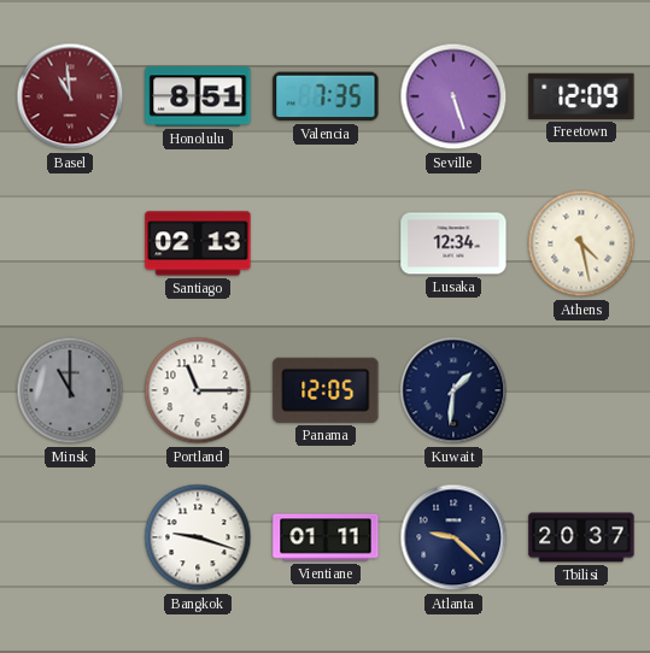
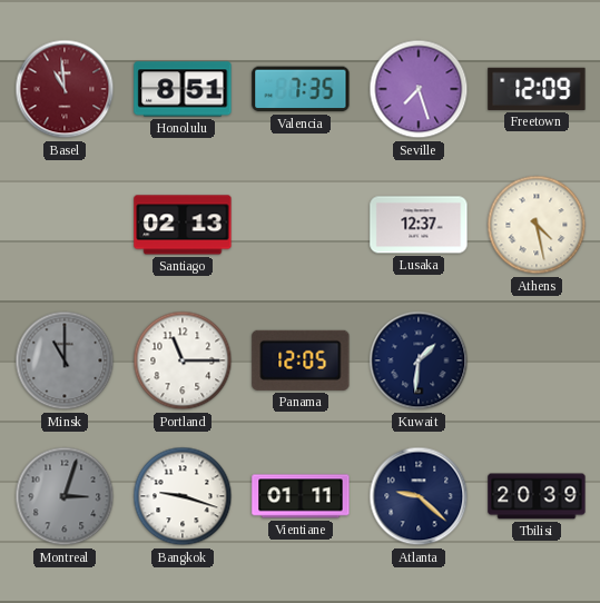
Seville: 5:27 -> 7:27
Lusaka: 12:34 -> 12:37
Montreal: none -> 3:03
Tbilisi: 20:37 -> 20:39
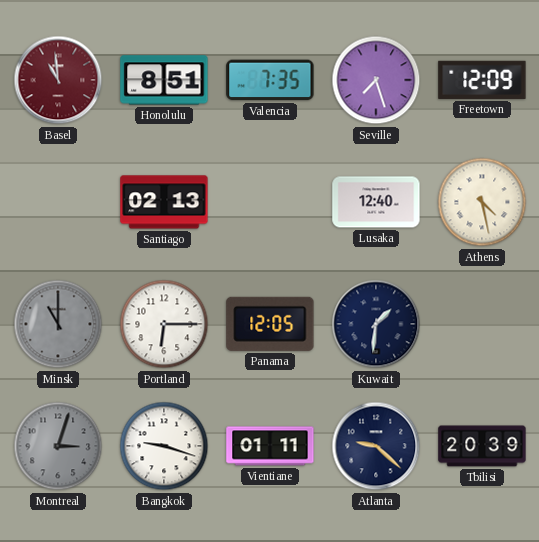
Lusaka: 12:37 -> 12:40
Portland: 11:15 -> 6:15
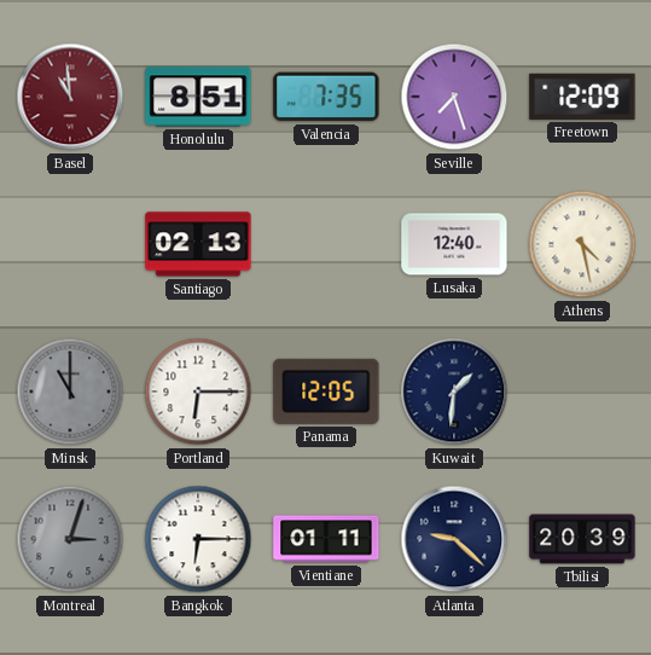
Bangkok: 9:18 -> 6:15
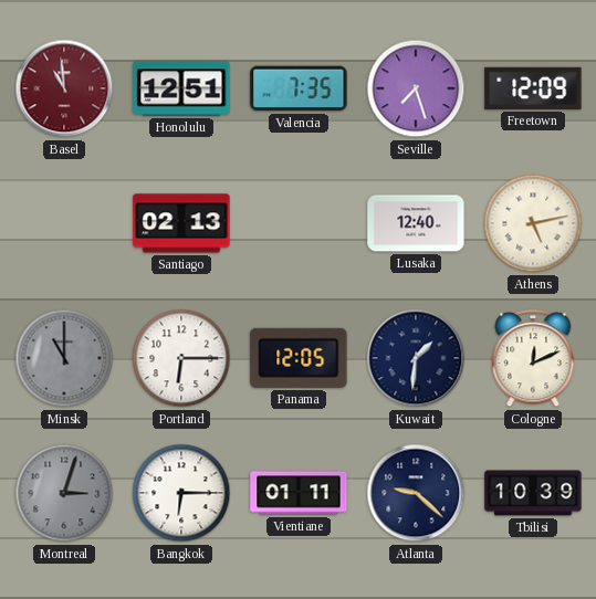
Honolulu: 8:51 -> 12:51
Athens: 4:28 -> 5:13
Cologne: none -> 12:11
Tbilisi: 20:39 -> 10:39
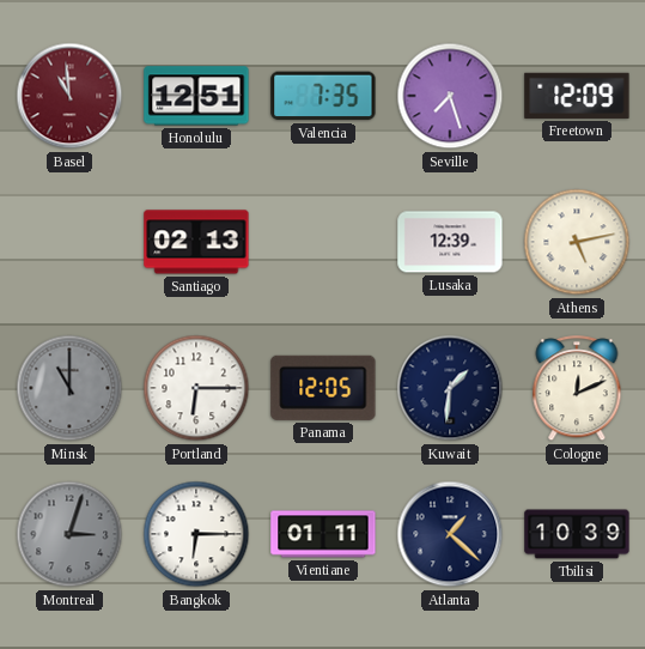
Lusaka: 12:40 -> 12:39
Atlanta: 9:22 -> 1:22
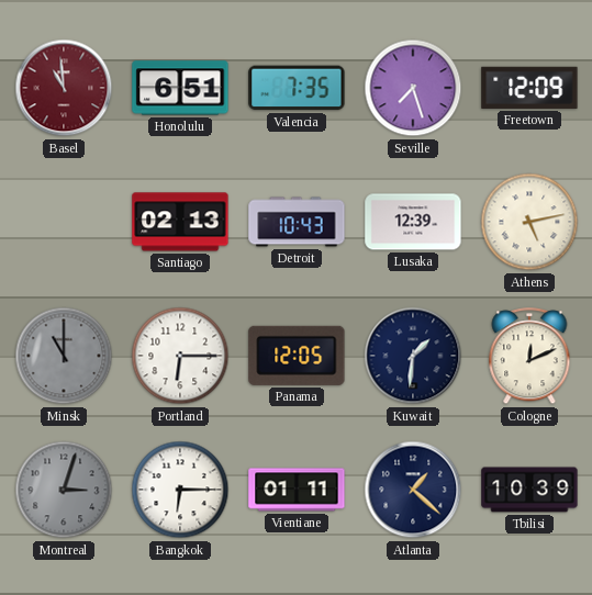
Honolulu: 12:51 -> 6:51
Detroit: none -> 10:43
